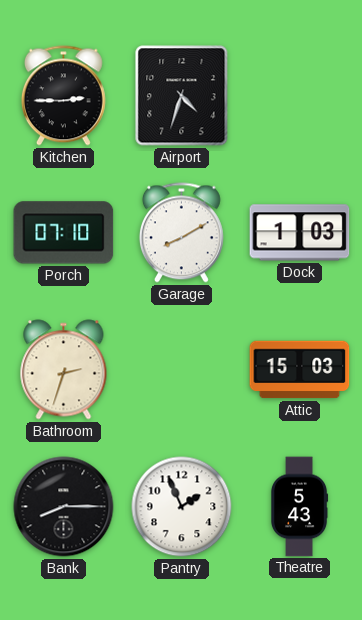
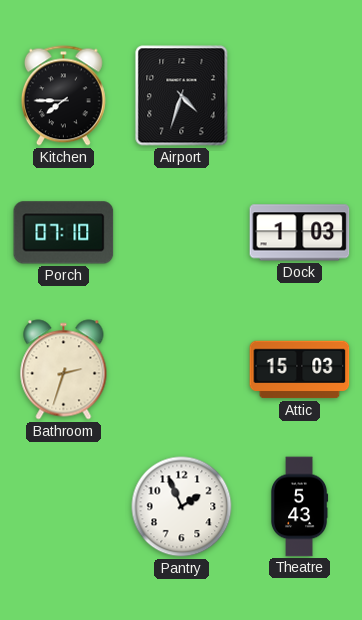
Kitchen: 2:45 -> 7:45
Garage: 8:10 -> none
Bank: 8:15 -> none
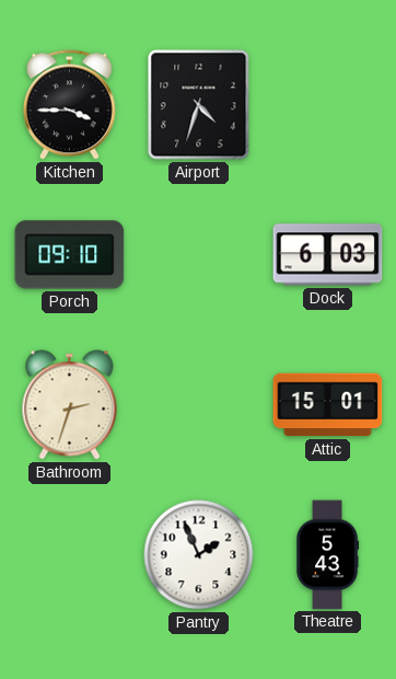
Kitchen: 7:45 -> 3:45
Porch: 07:10 -> 09:10
Dock: 1:03 -> 6:03
Attic: 15:03 -> 15:01
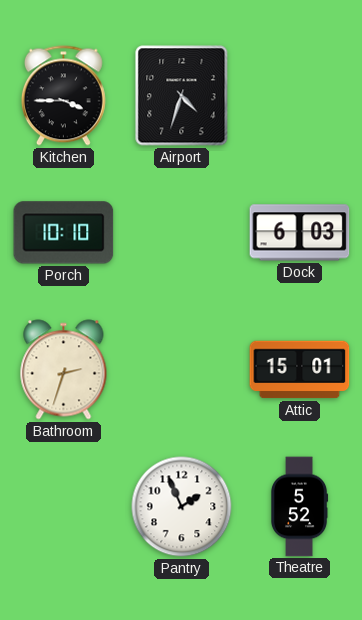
Porch: 09:10 -> 10:10
Theatre: 5:43 -> 5:52
